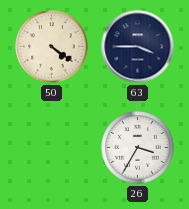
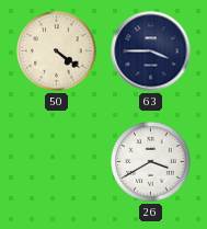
26: 3:35 -> 3:40
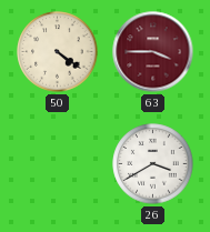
63 dial: navy -> burgundy
